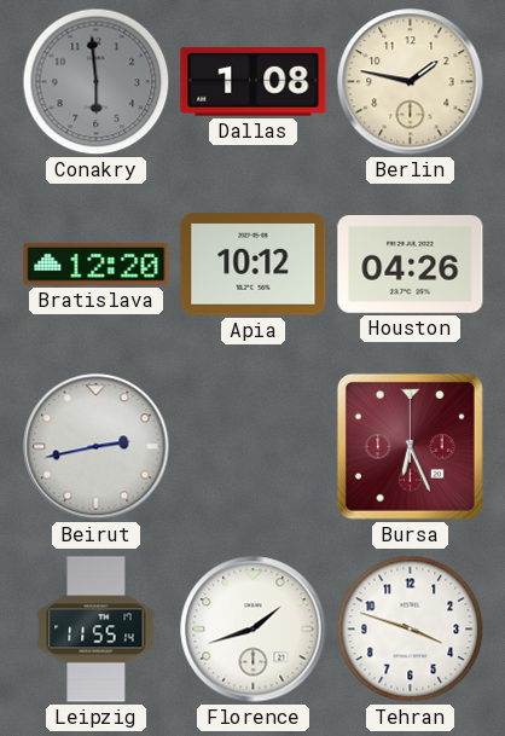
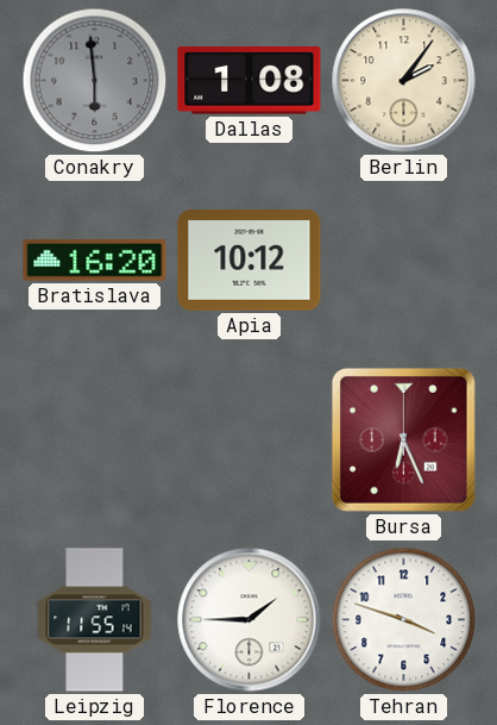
Berlin: 1:47 -> 2:06
Bratislava: 12:20 -> 16:20
Houston: 04:26 -> none
Beirut: 2:43 -> none
Florence: 1:42 -> 1:45
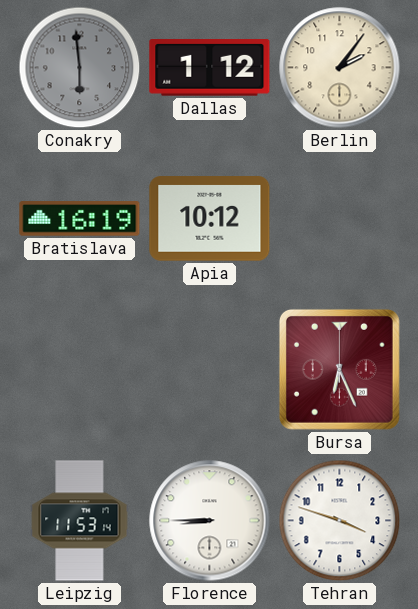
Dallas: 1:08 -> 1:12
Bratislava: 16:20 -> 16:19
Leipzig: 11:55 -> 11:53
Florence: 1:45 -> 8:45
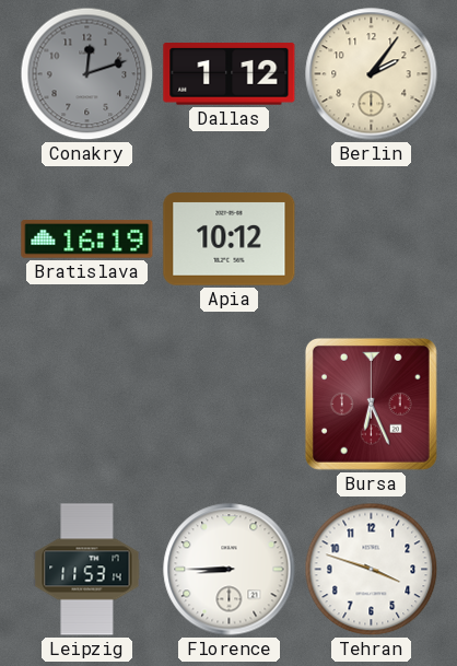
Conakry: 5:59 -> 12:12
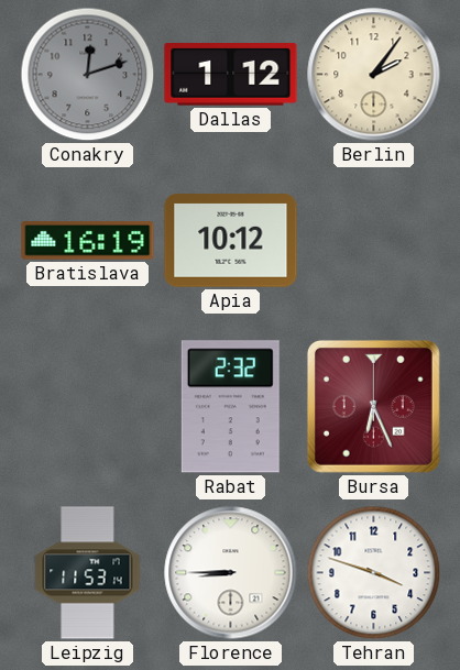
Rabat: none -> 2:32
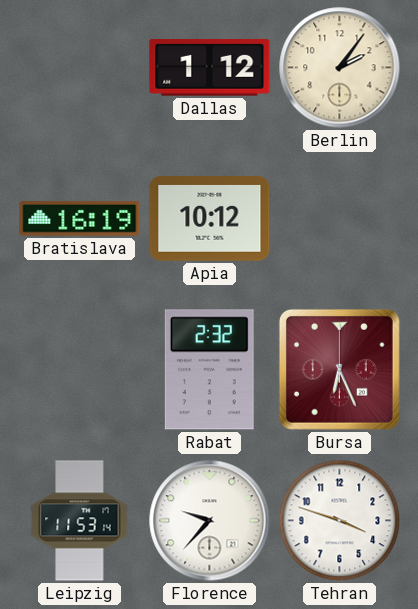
Conakry: 12:12 -> none
Florence: 8:45 -> 9:37
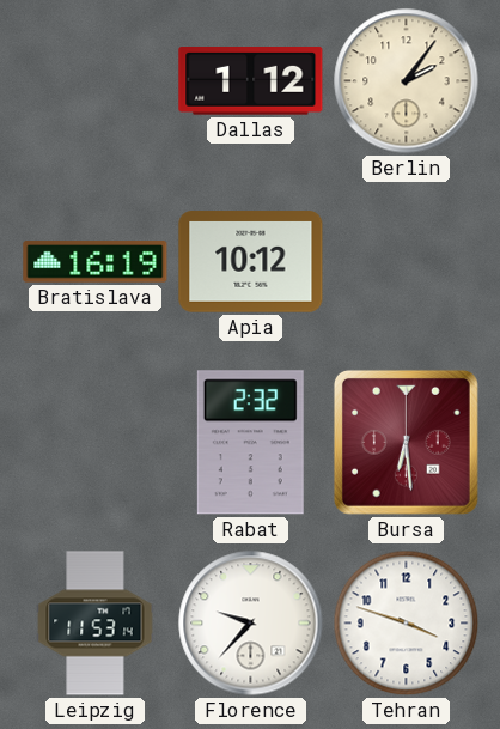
Bursa: 6:26 -> 6:29
